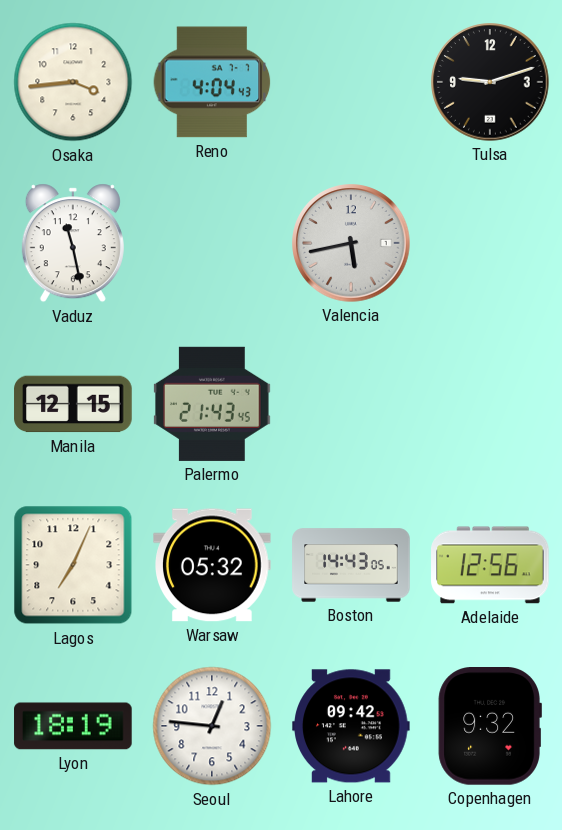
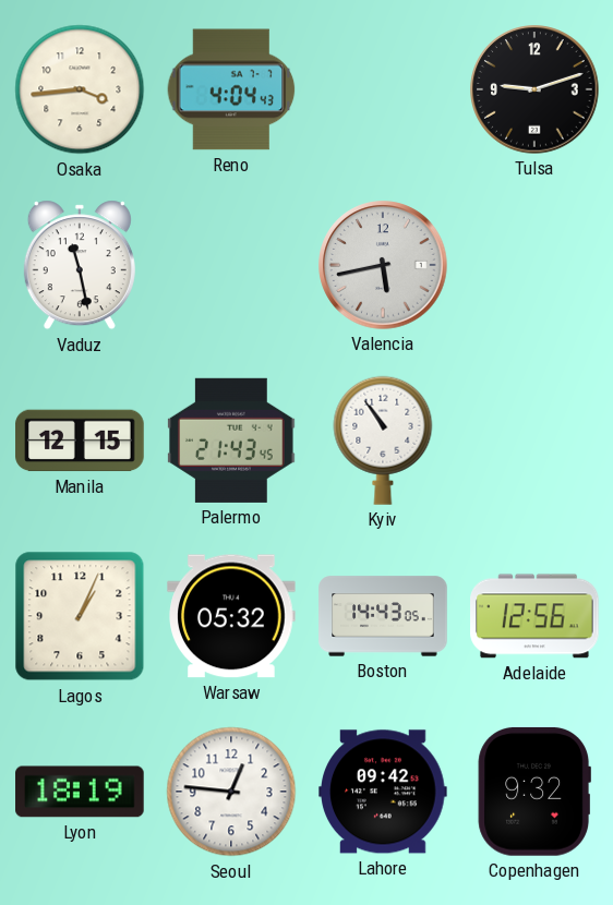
Kyiv: none -> 10:54
Lagos: 7:04 -> 1:04
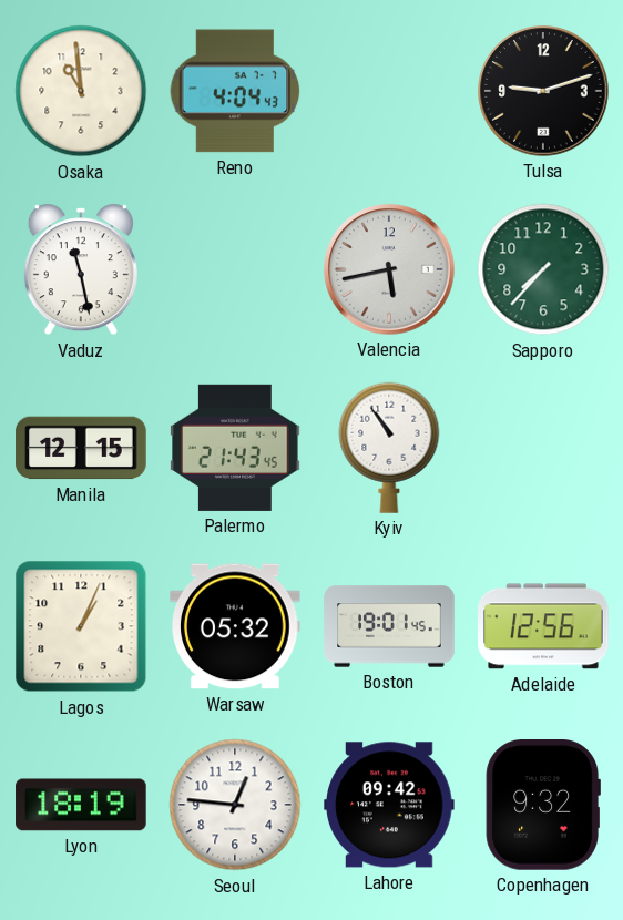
Osaka: 3:44 -> 10:59
Sapporo: none -> 7:37
Boston: 14:43 -> 19:01
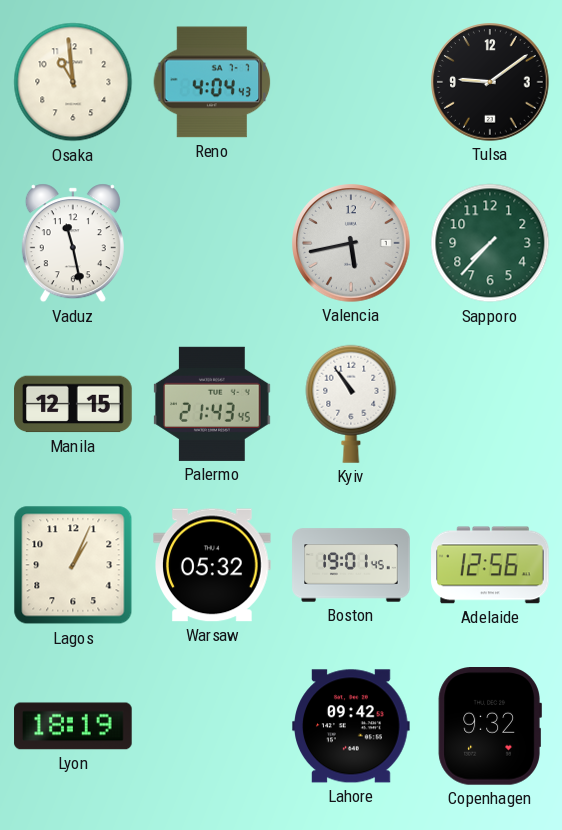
Tulsa: 9:12 -> 9:09
Seoul: 12:46 -> none
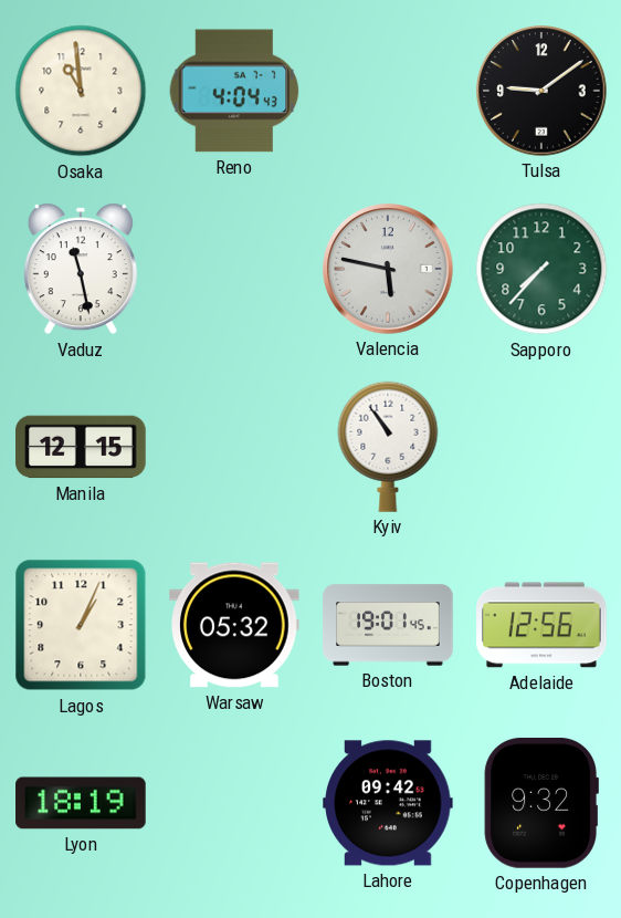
Valencia: 5:43 -> 5:47
Palermo: 21:43 -> none
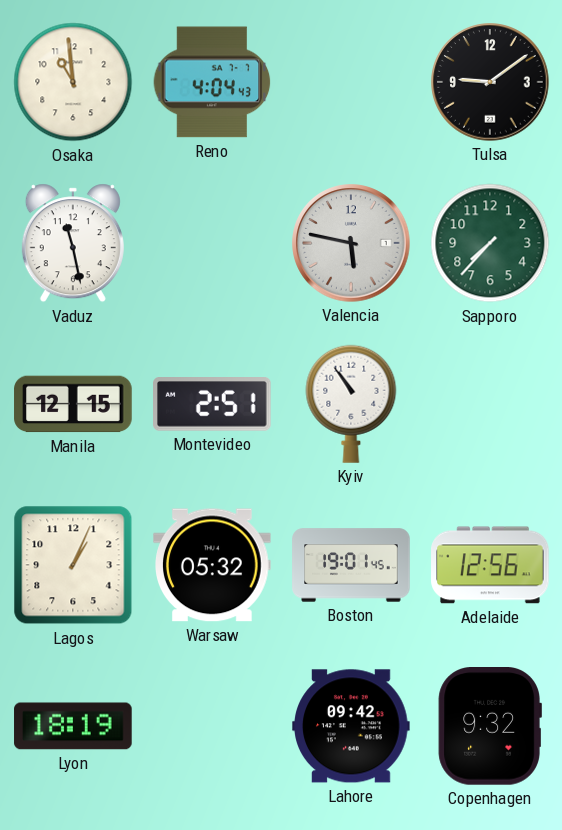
Montevideo: none -> 2:51
